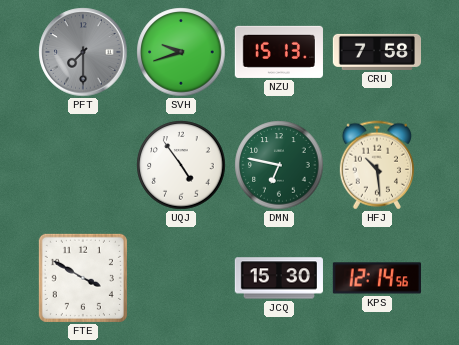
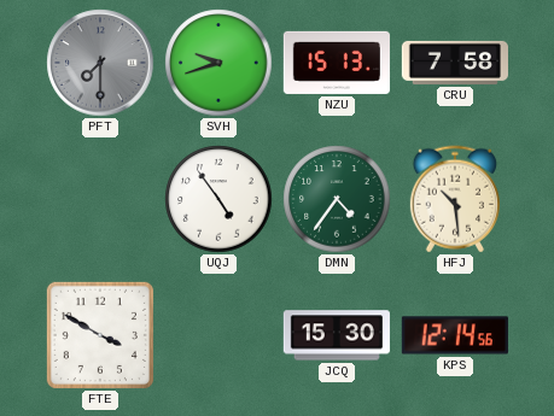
DMN: 6:47 -> 4:36
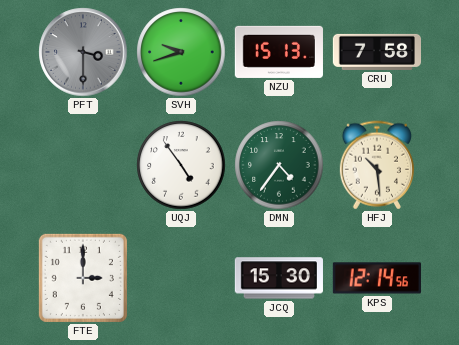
PFT: 7:30 -> 3:30
FTE: 3:50 -> 3:00
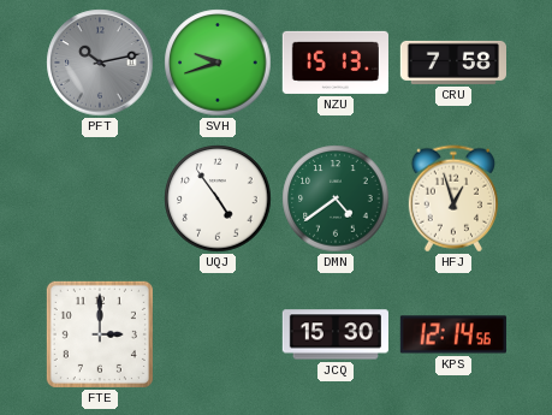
PFT: 3:30 -> 10:13
DMN: 4:36 -> 4:39
HFJ: 10:29 -> 12:57
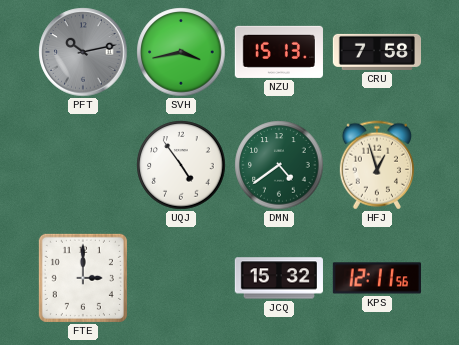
SVH: 9:42 -> 3:43
JCQ: 15:30 -> 15:32
KPS: 12:14 -> 12:11
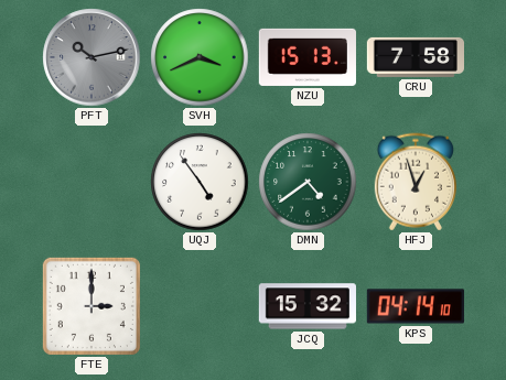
SVH: 3:43 -> 3:41
KPS: 12:11 -> 04:14
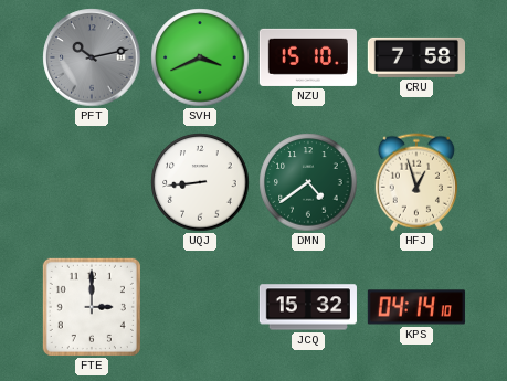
NZU: 15:13 -> 15:10
UQJ: 4:54 -> 8:44
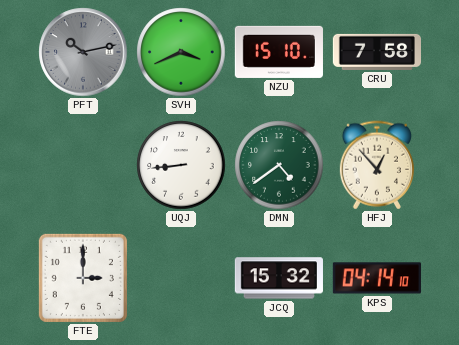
HFJ: 12:57 -> 12:53
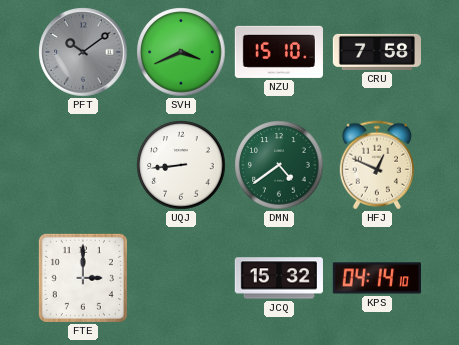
PFT: 10:13 -> 10:09
HFJ: 12:53 -> 12:49
